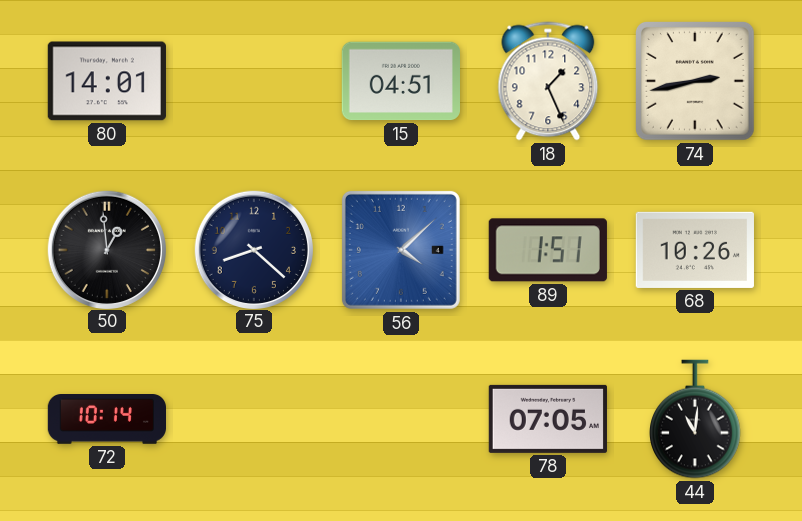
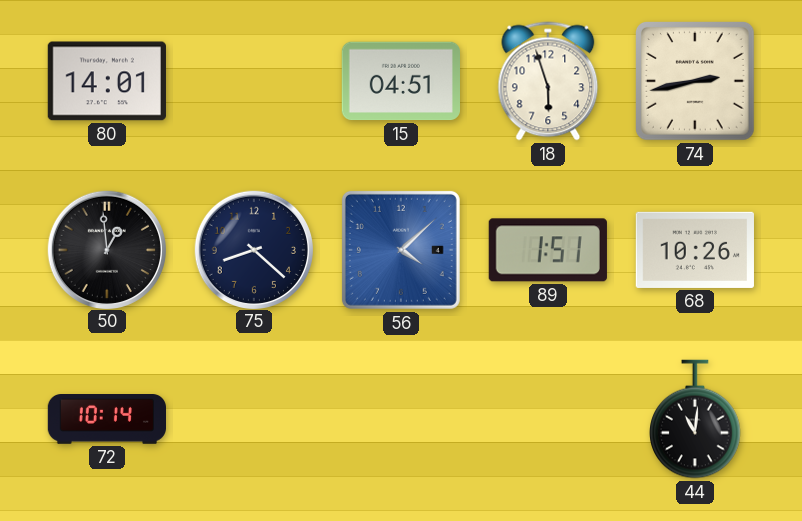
18: 1:26 -> 5:57
78: 07:05 -> none
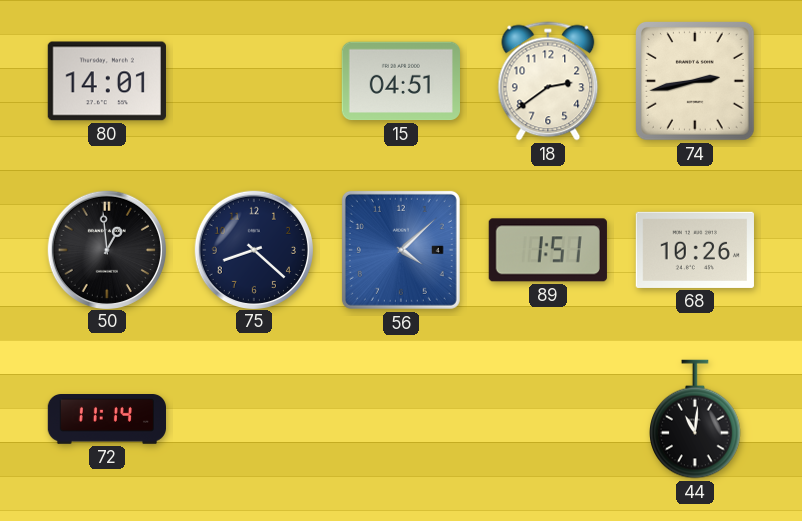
18: 5:57 -> 2:39
72: 10:14 -> 11:14
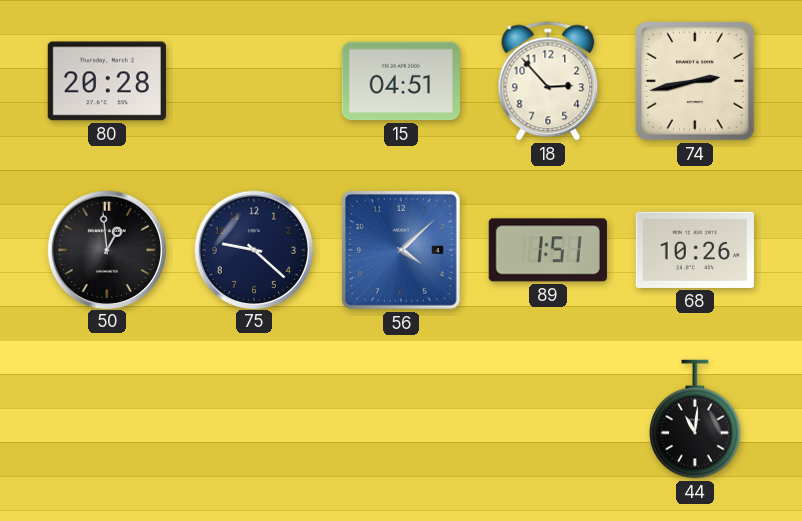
80: 14:01 -> 20:28
18: 2:39 -> 2:53
75: 8:22 -> 9:22
72: 11:14 -> none
